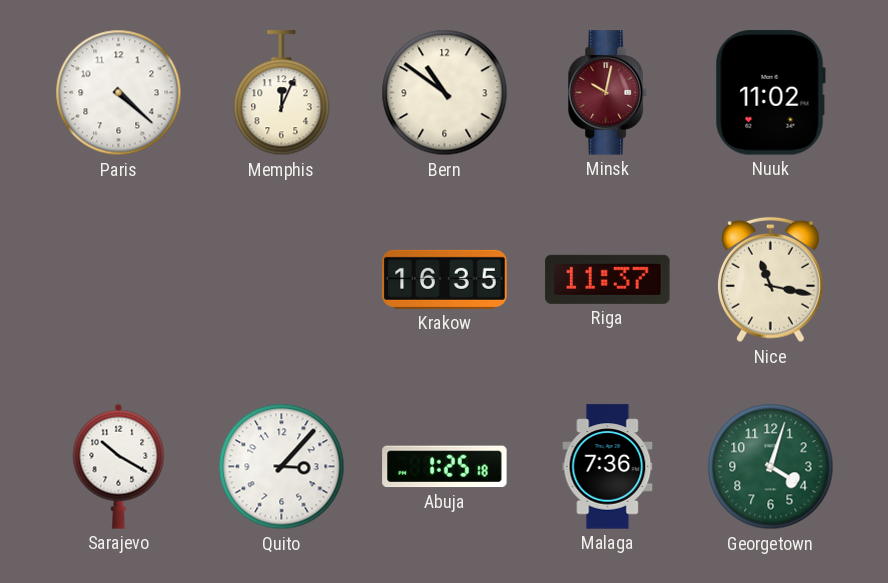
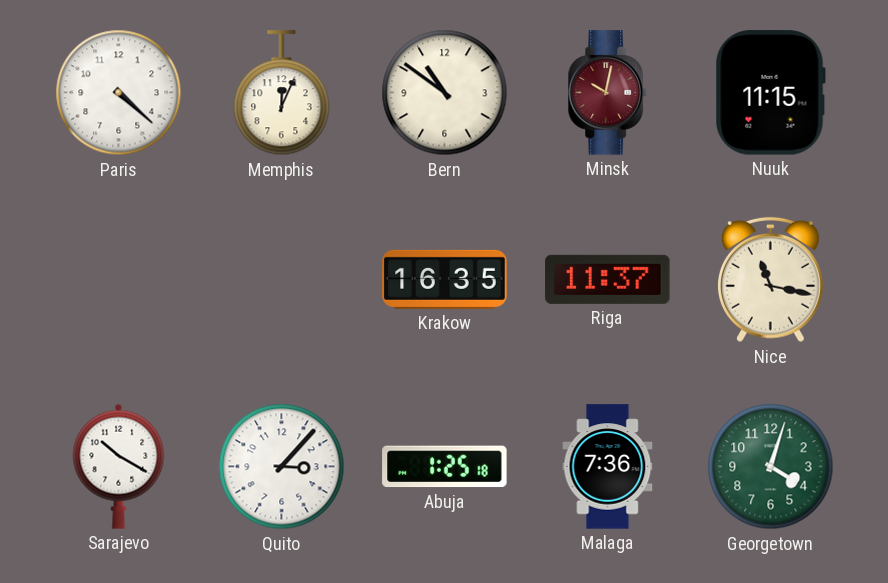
Nuuk: 11:02 -> 11:15
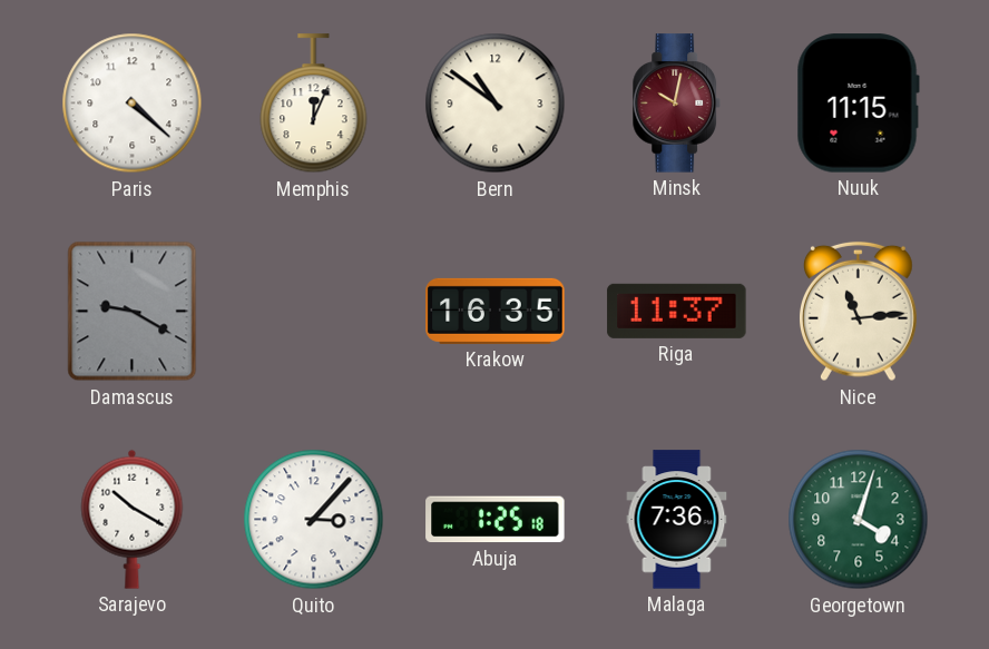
Damascus: none -> 9:20
Nice: 11:17 -> 11:14
